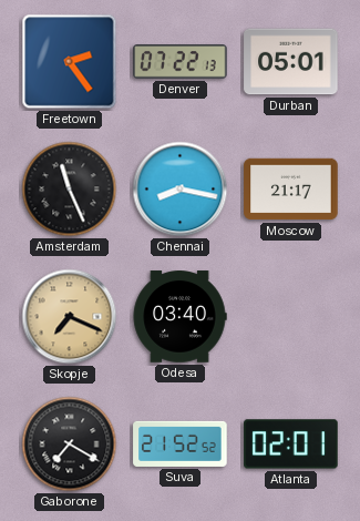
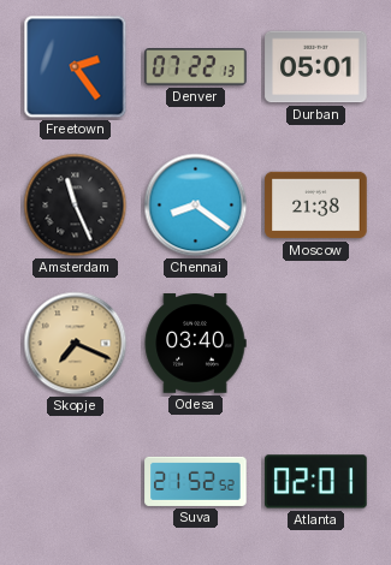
Chennai: 8:17 -> 8:21
Moscow: 21:17 -> 21:38
Gaborone: 7:20 -> none
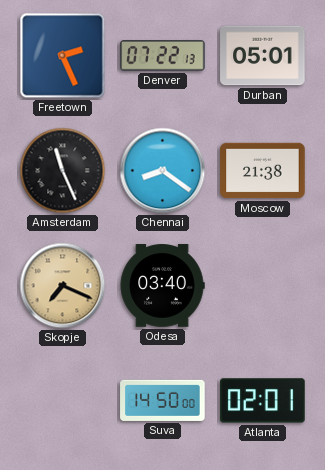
Freetown: 2:24 -> 2:26
Suva: 21:52 -> 14:50
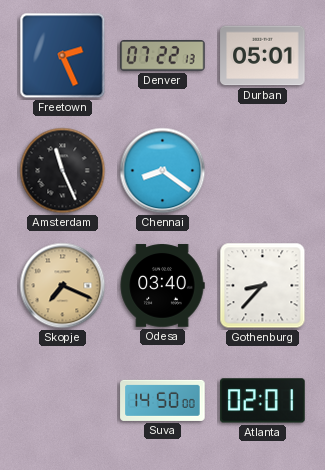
Moscow: 21:38 -> none
Gothenburg: none -> 8:37
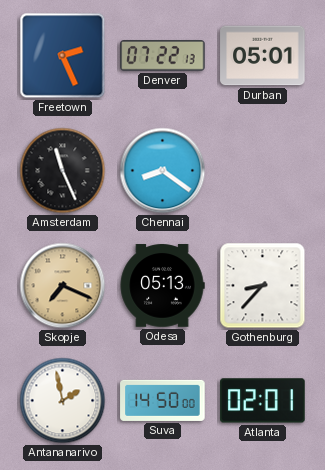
Odesa: 03:40 -> 05:13
Antananarivo: none -> 1:58
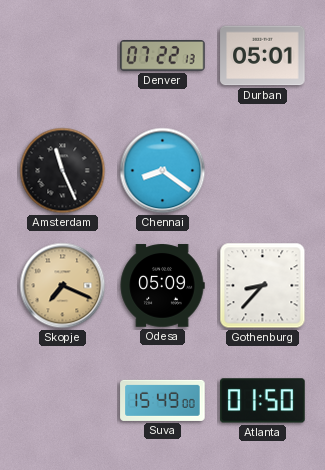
Freetown: 2:26 -> none
Odesa: 05:13 -> 05:09
Antananarivo: 1:58 -> none
Suva: 14:50 -> 15:49
Atlanta: 02:01 -> 01:50
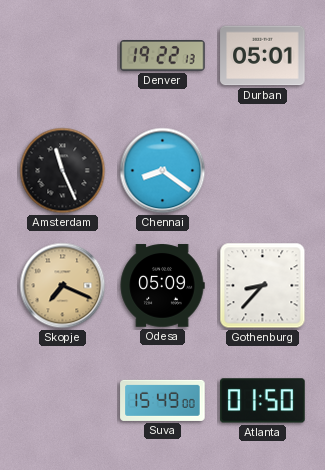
Denver: 07:22 -> 19:22
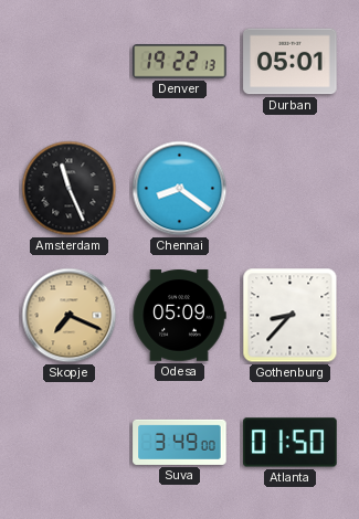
Suva: 15:49 -> 3:49
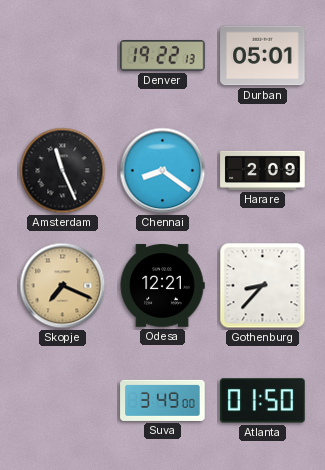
Harare: none -> 2:09
Odesa: 05:09 -> 12:21
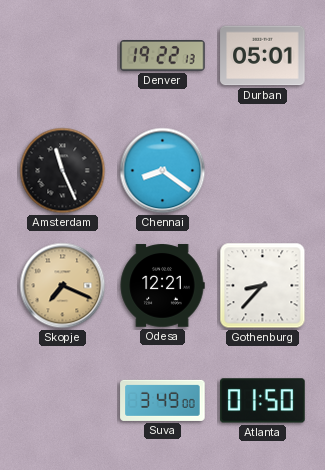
Harare: 2:09 -> none
